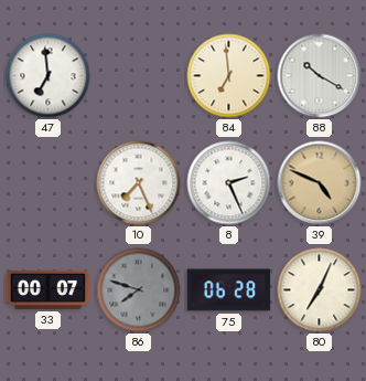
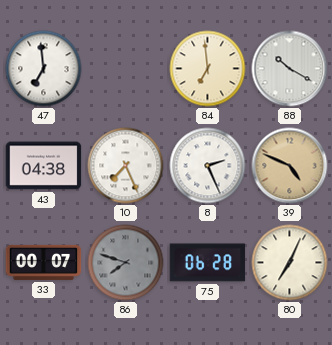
43: none -> 04:38
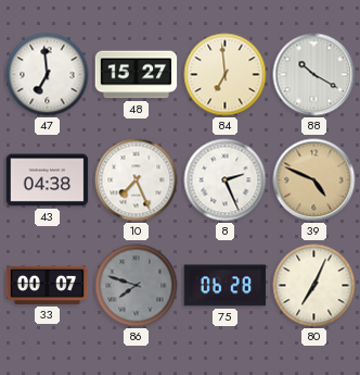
48: none -> 15:27
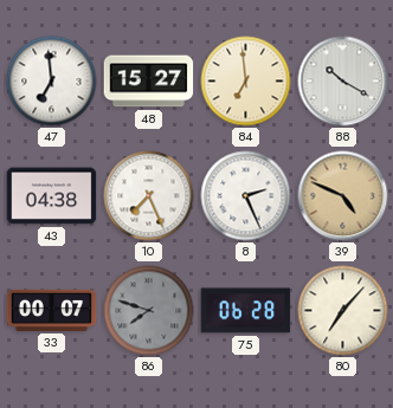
80: 7:04 -> 7:07
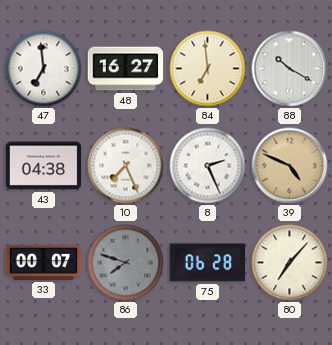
48: 15:27 -> 16:27
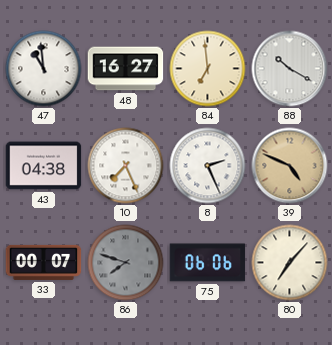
47: 6:59 -> 10:59
75: 06:28 -> 06:06
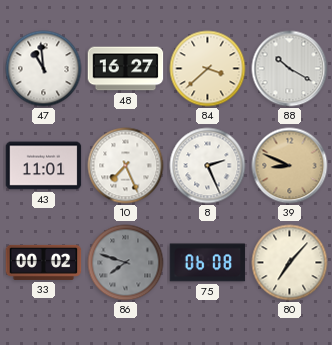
84: 6:59 -> 3:38
43: 04:38 -> 11:01
39: 4:49 -> 8:49
33: 00:07 -> 00:02
75: 06:06 -> 06:08
